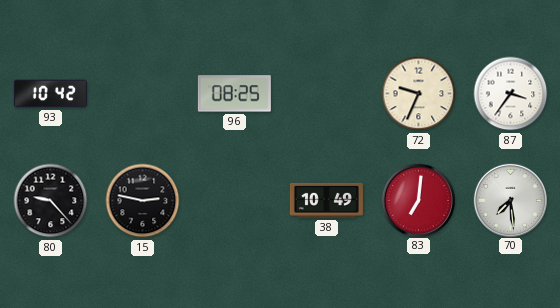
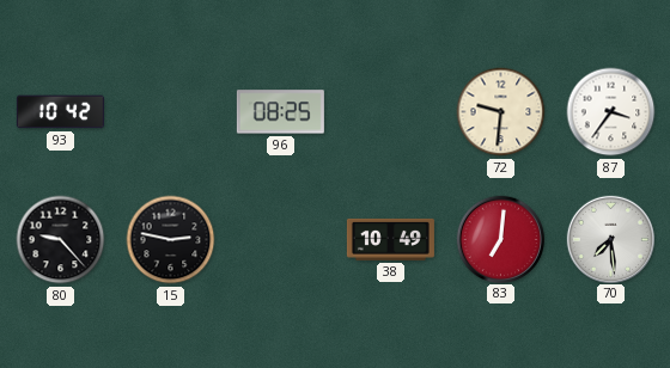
72: 9:34 -> 9:31
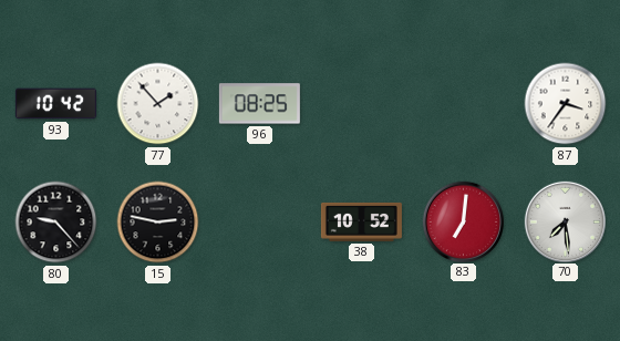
77: none -> 1:53
72: 9:31 -> none
38: 10:49 -> 10:52
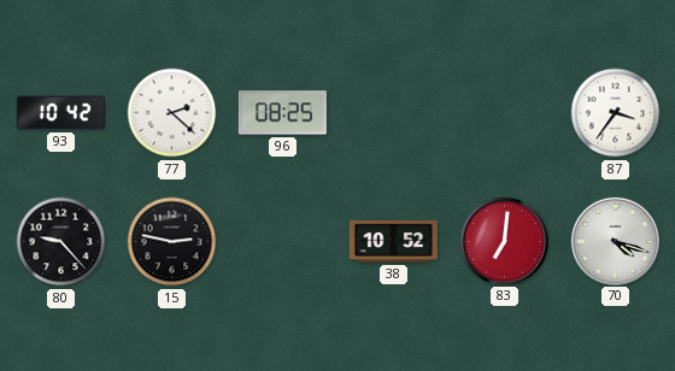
77: 1:53 -> 2:22
70: 7:29 -> 4:18
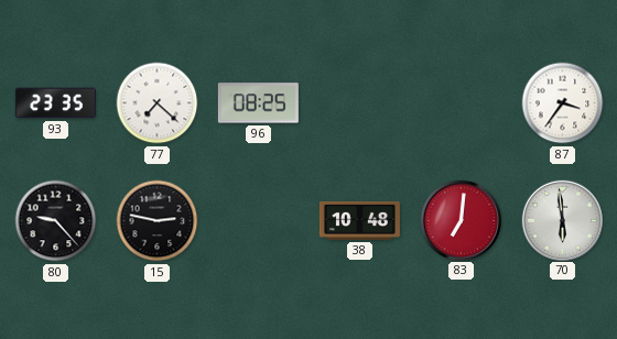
93: 10:42 -> 23:35
77: 2:22 -> 7:22
38: 10:52 -> 10:48
70: 4:18 -> 5:59
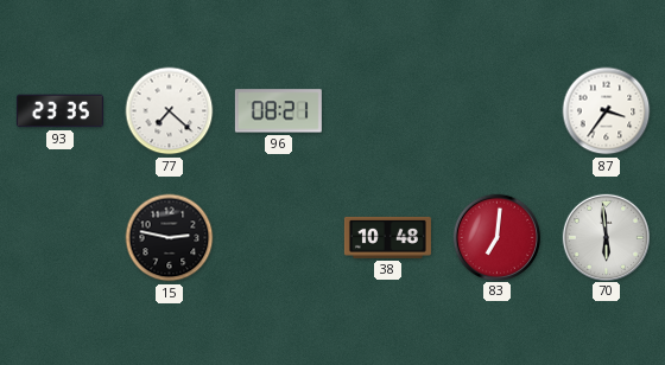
96: 08:25 -> 08:21
80: 9:23 -> none
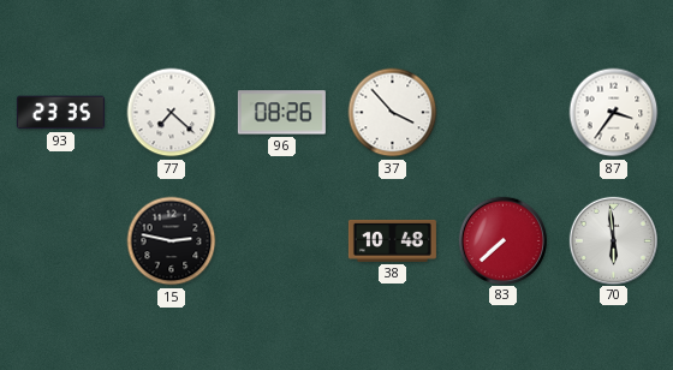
96: 08:21 -> 08:26
37: none -> 3:53
83: 7:01 -> 7:38
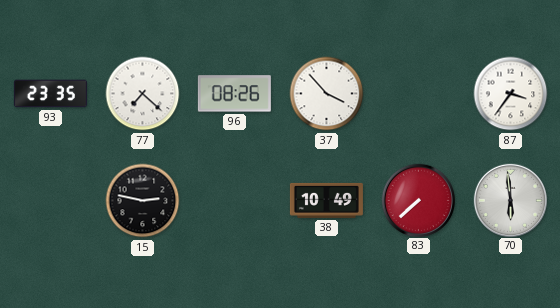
38: 10:48 -> 10:49
